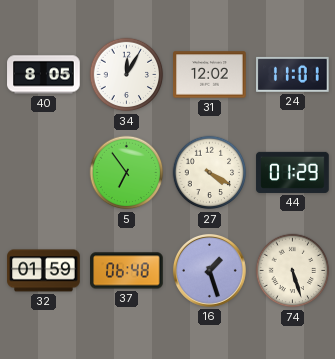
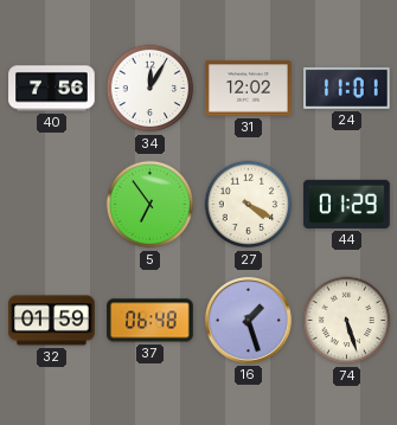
40: 8:05 -> 7:56
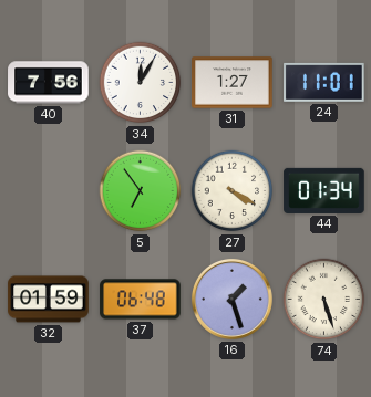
31: 12:02 -> 1:27
44: 01:29 -> 01:34
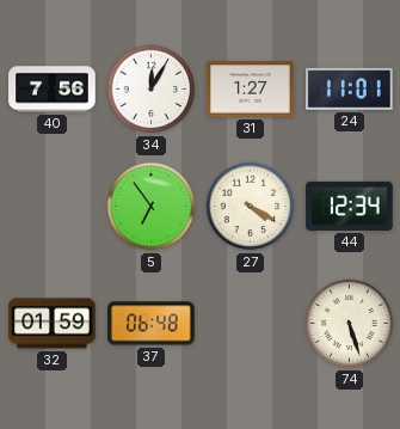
44: 01:34 -> 12:34
16: 1:27 -> none
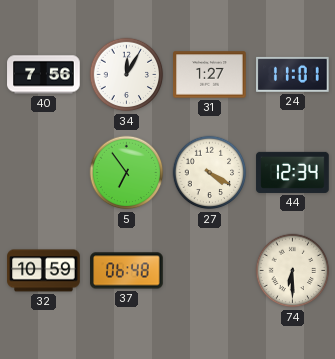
32: 01:59 -> 10:59
74: 5:27 -> 6:30
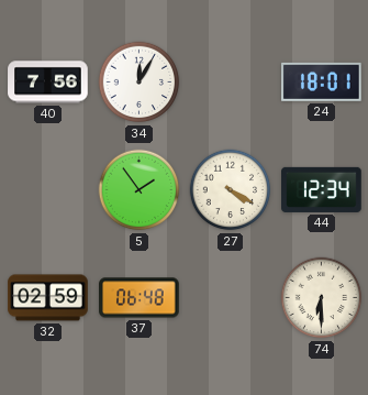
31: 1:27 -> none
24: 11:01 -> 18:01
5: 6:54 -> 1:54
32: 10:59 -> 02:59
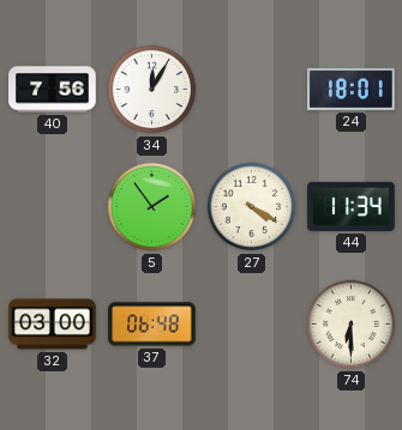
44: 12:34 -> 11:34
32: 02:59 -> 03:00
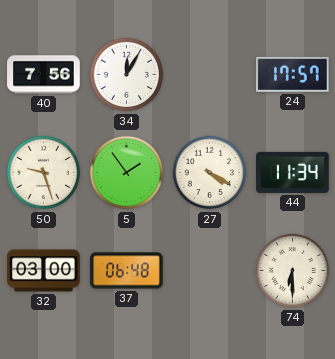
24: 18:01 -> 17:57
50: none -> 9:27
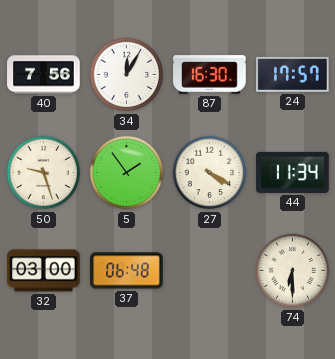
87: none -> 16:30
